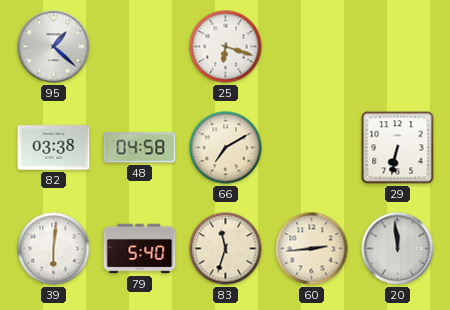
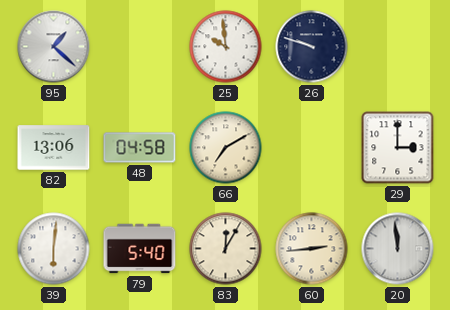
25: 6:18 -> 9:59
26: none -> 9:48
82: 03:38 -> 13:06
29: 6:32 -> 3:00
83: 11:33 -> 12:05
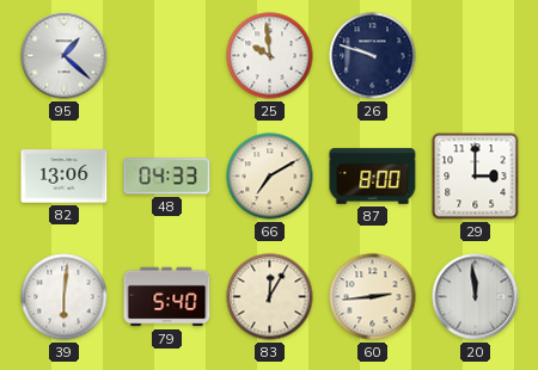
48: 04:58 -> 04:33
87: none -> 8:00
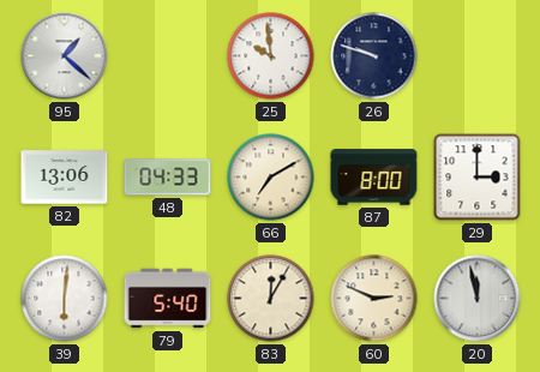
60: 2:44 -> 2:49
20: 11:59 -> 11:58
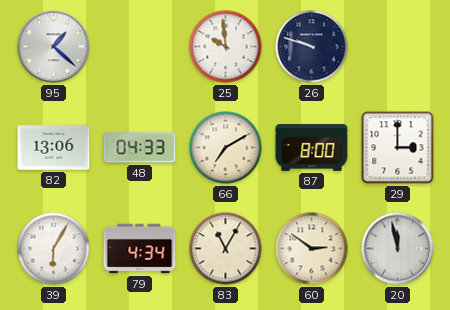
39: 6:01 -> 6:05
79: 5:40 -> 4:34
83: 12:05 -> 11:05
60: 2:49 -> 2:51
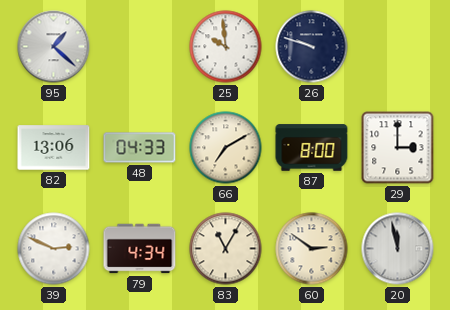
39: 6:05 -> 2:49
